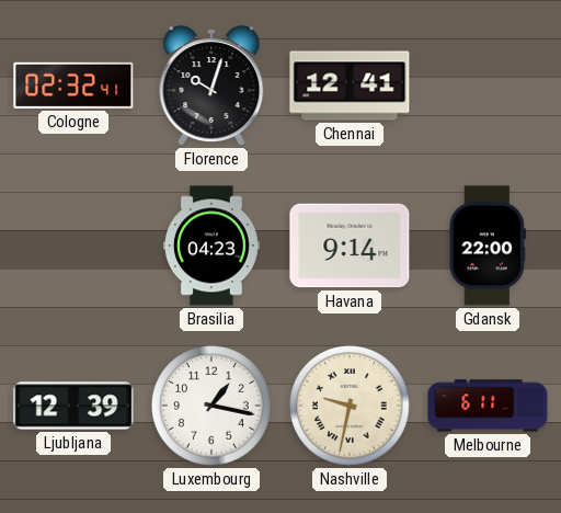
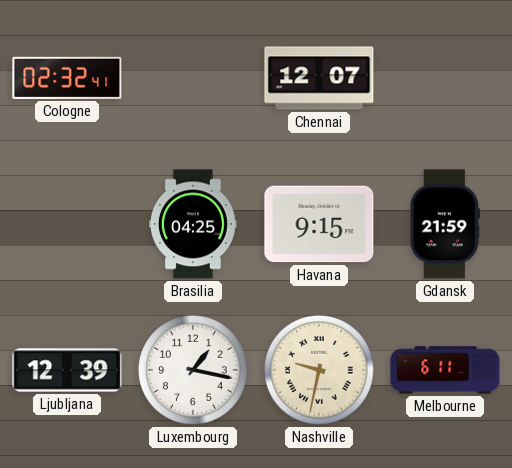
Florence: 10:03 -> none
Chennai: 12:41 -> 12:07
Brasilia: 04:23 -> 04:25
Havana: 9:14 -> 9:15
Gdansk: 22:00 -> 21:59
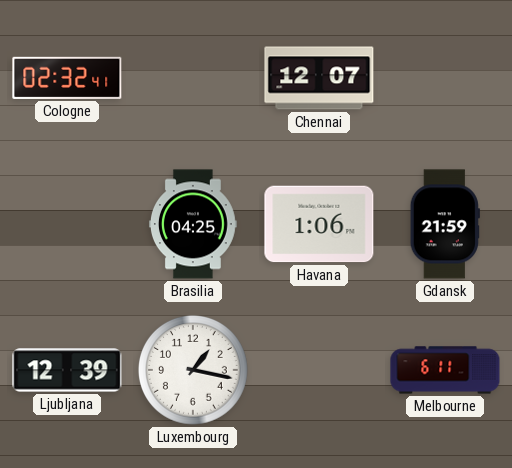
Havana: 9:15 -> 1:06
Nashville: 9:32 -> none
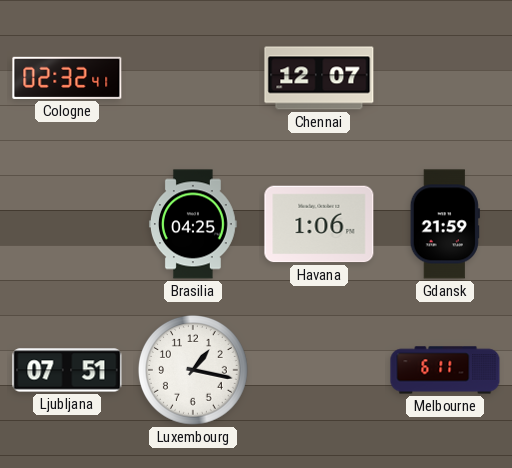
Ljubljana: 12:39 -> 07:51
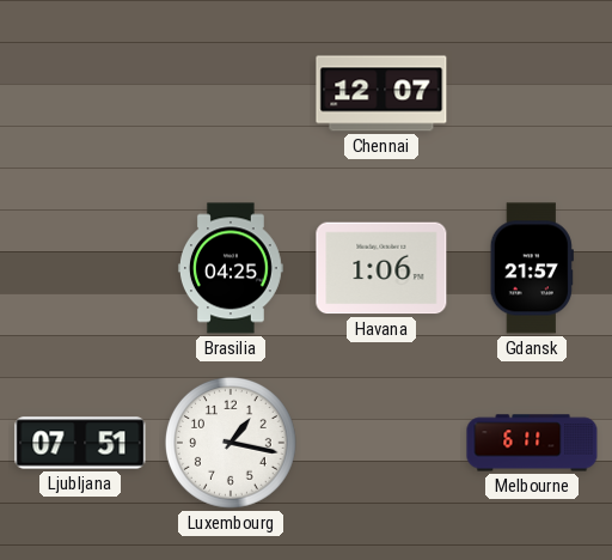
Cologne: 02:32 -> none
Gdansk: 21:59 -> 21:57
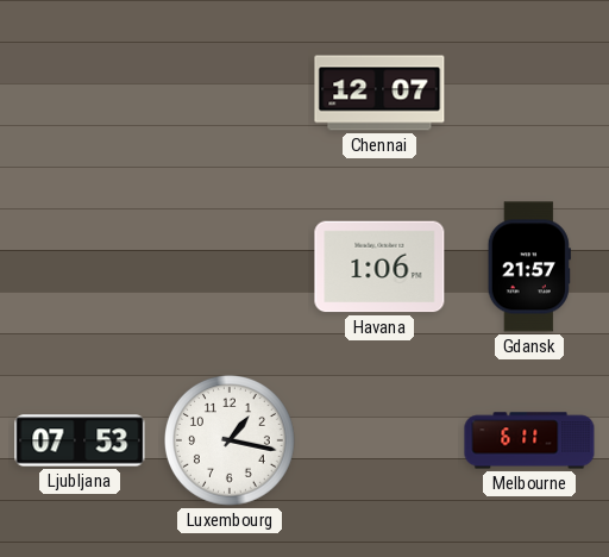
Brasilia: 04:25 -> none
Ljubljana: 07:51 -> 07:53
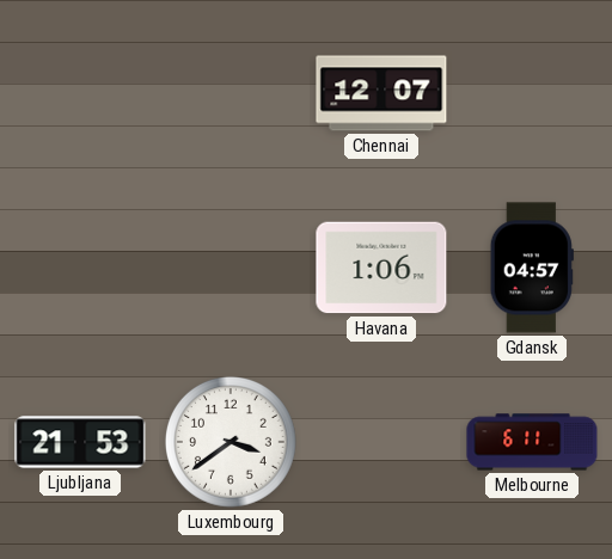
Gdansk: 21:57 -> 04:57
Ljubljana: 07:53 -> 21:53
Luxembourg: 1:17 -> 3:39
